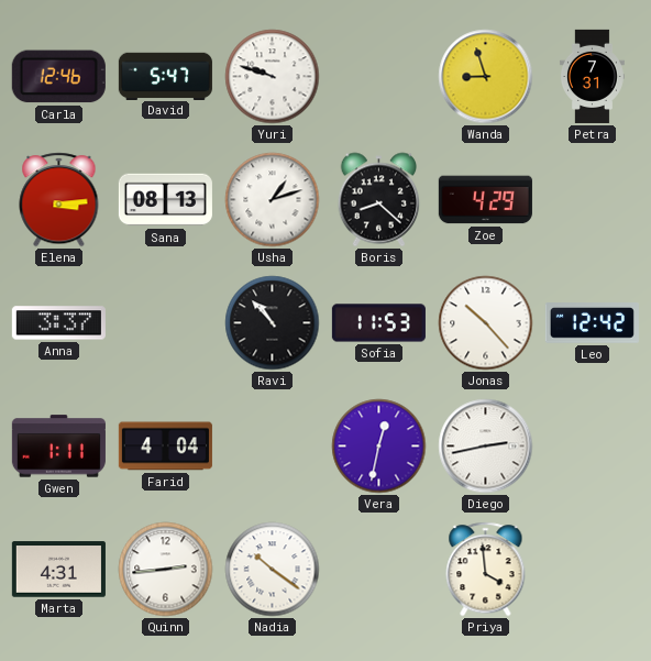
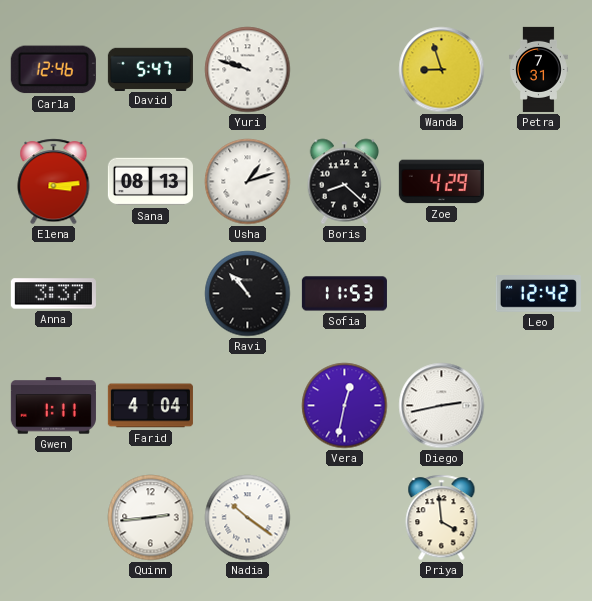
Jonas: 10:23 -> none
Marta: 4:31 -> none
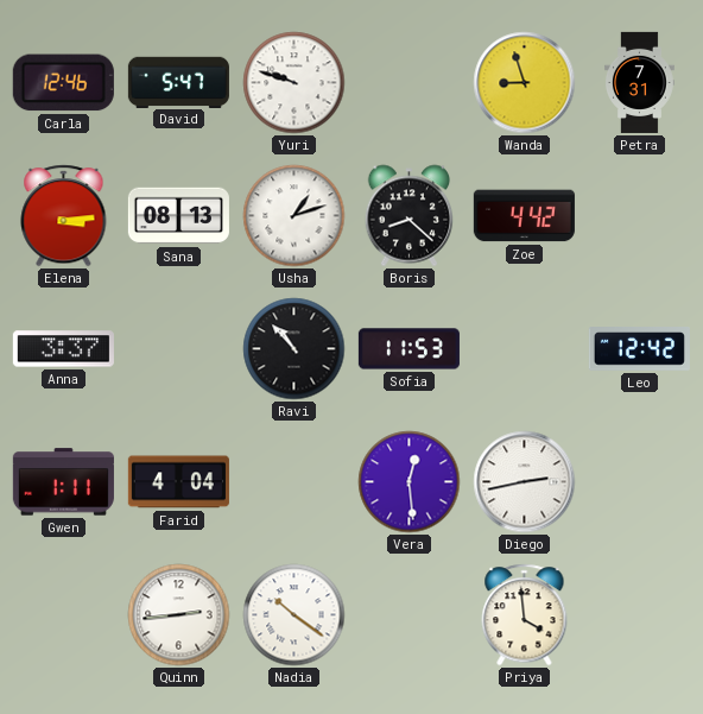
Zoe: 4:29 -> 4:42
Vera: 12:32 -> 12:29
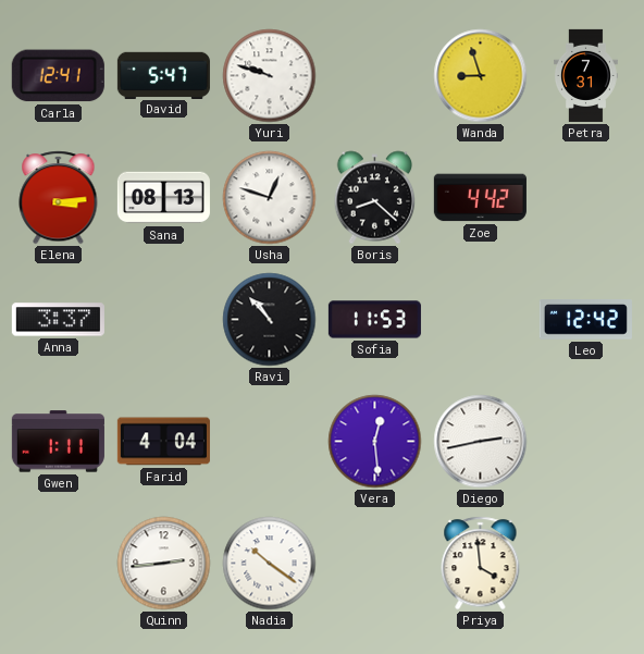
Carla: 12:46 -> 12:41
Usha: 1:12 -> 12:48
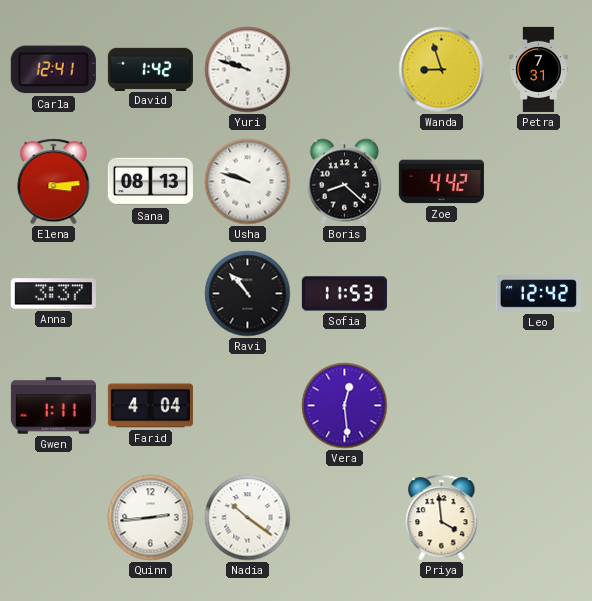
David: 5:47 -> 1:42
Usha: 12:48 -> 9:48
Diego: 2:43 -> none
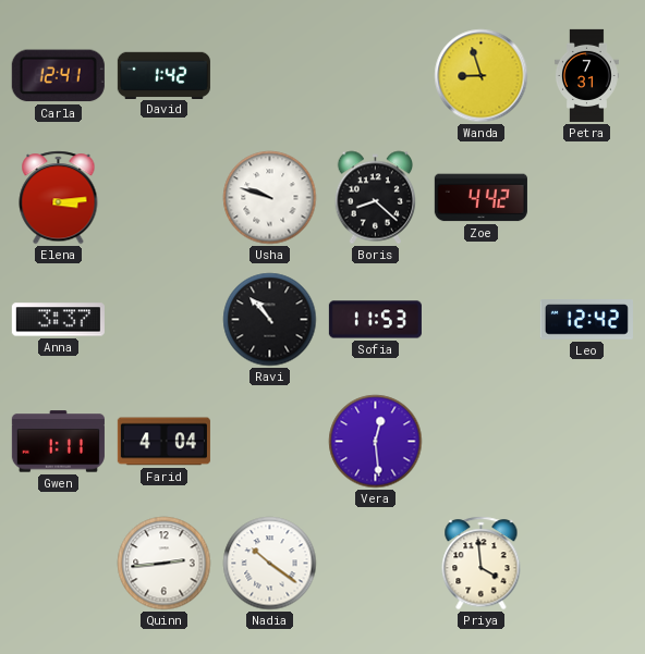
Yuri: 9:48 -> none
Sana: 08:13 -> none
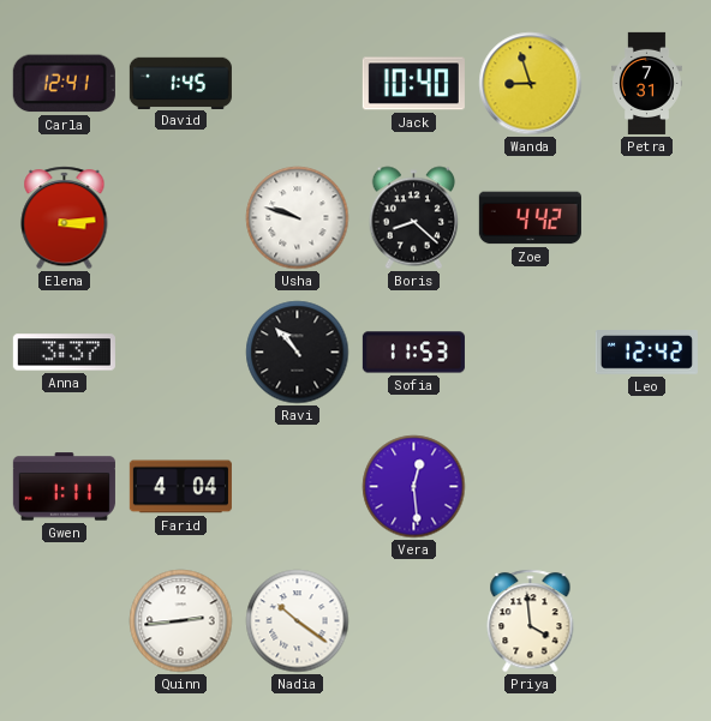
David: 1:42 -> 1:45
Jack: none -> 10:40
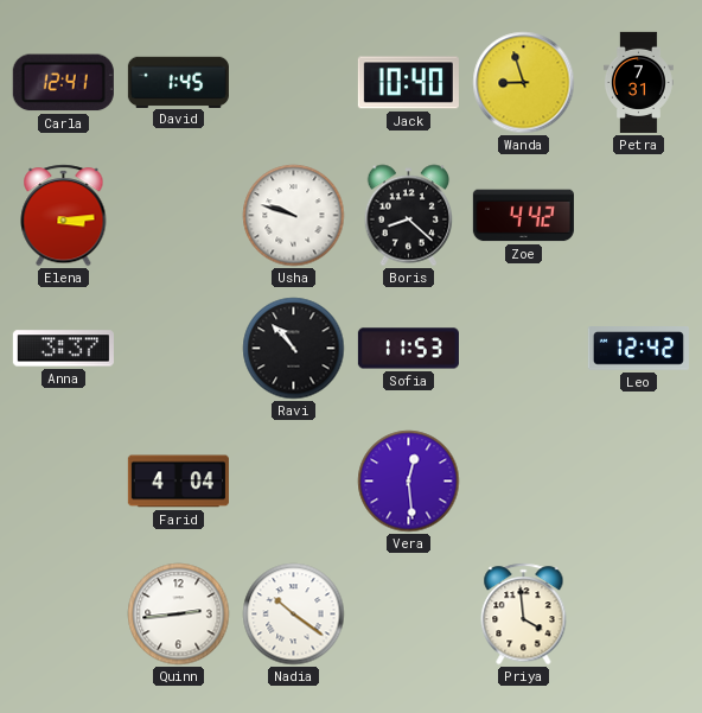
Gwen: 1:11 -> none
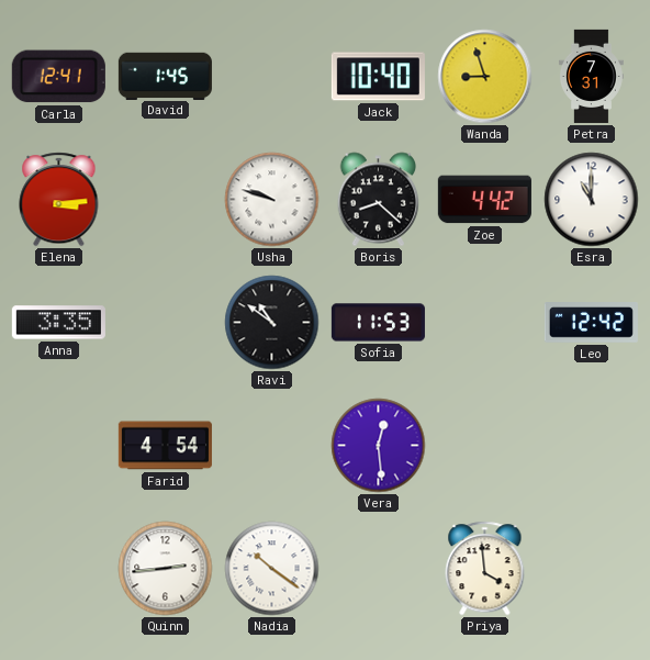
Esra: none -> 11:00
Anna: 3:37 -> 3:35
Ravi: 10:53 -> 10:51
Farid: 4:04 -> 4:54
